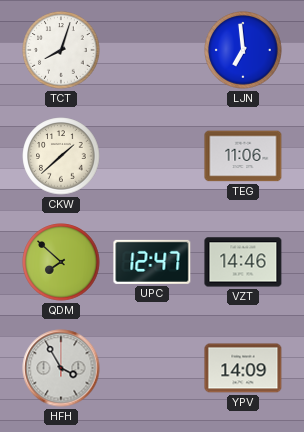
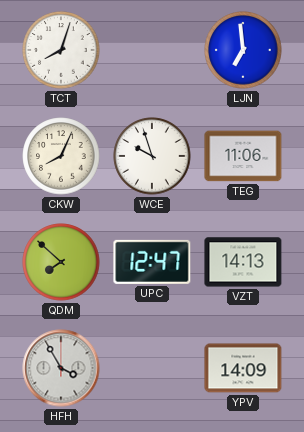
CKW: 1:38 -> 8:04
WCE: none -> 9:57
VZT: 14:46 -> 14:13
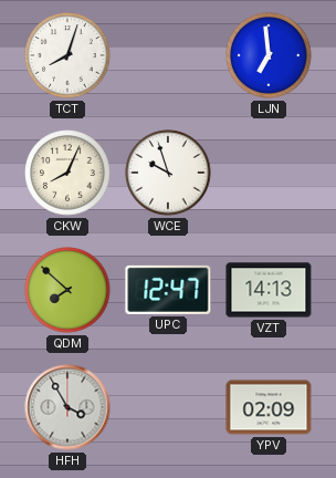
TEG: 11:06 -> none
YPV: 14:09 -> 02:09
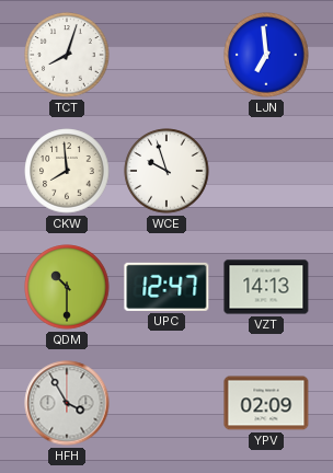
CKW: 8:04 -> 7:59
QDM: 7:52 -> 10:30
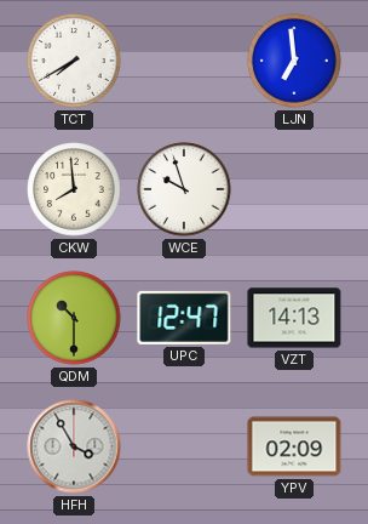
TCT: 8:03 -> 7:40
